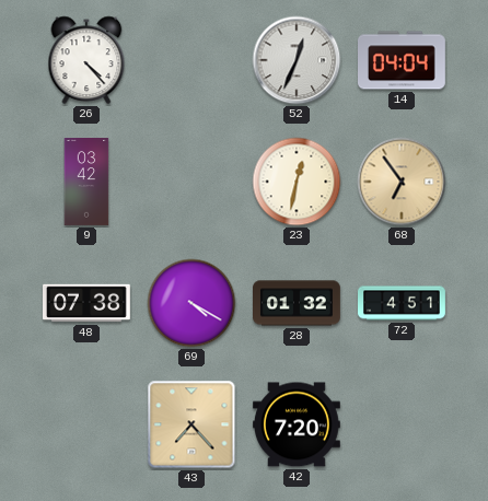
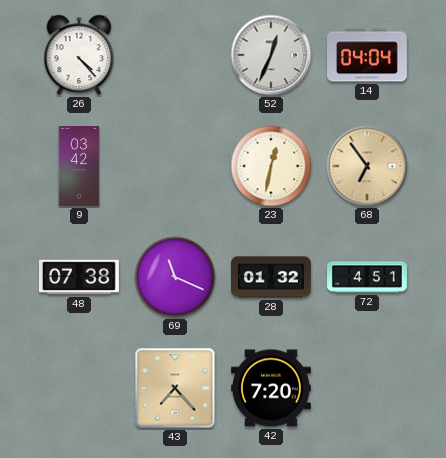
69: 4:20 -> 11:19
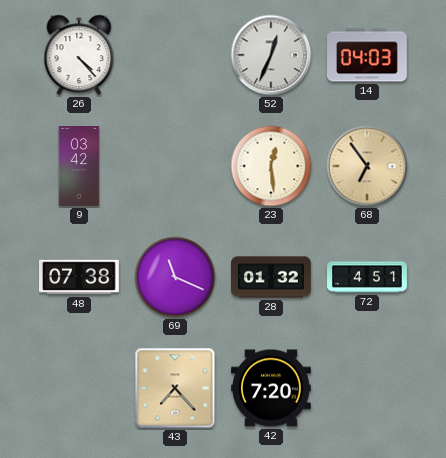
14: 04:04 -> 04:03
23: 12:32 -> 12:29
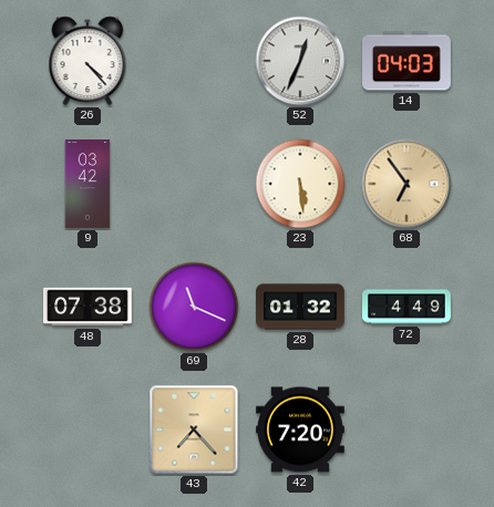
23: 12:29 -> 5:29
72: 4:51 -> 4:49
